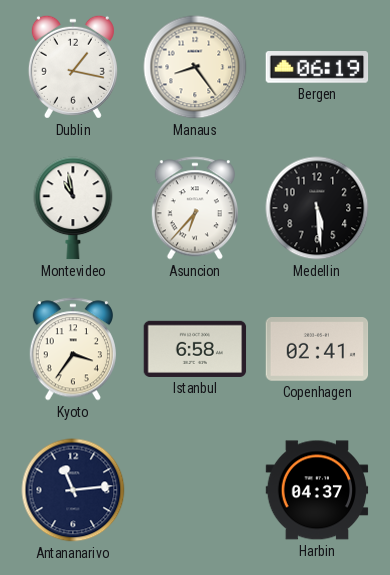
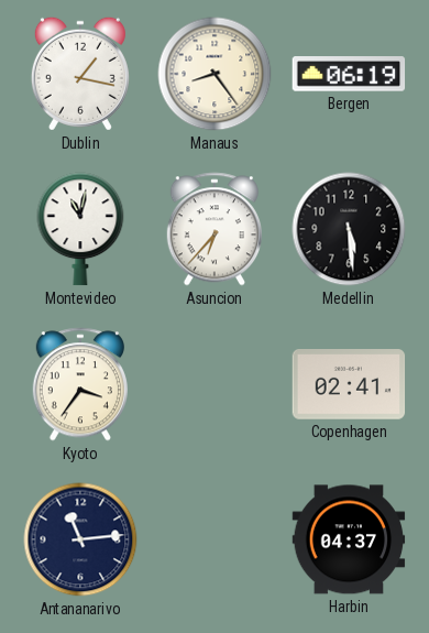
Montevideo: 10:58 -> 11:02
Istanbul: 6:58 -> none
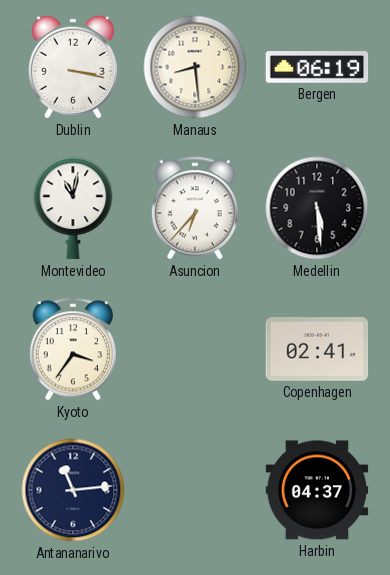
Dublin: 1:17 -> 3:17
Manaus: 8:24 -> 8:29
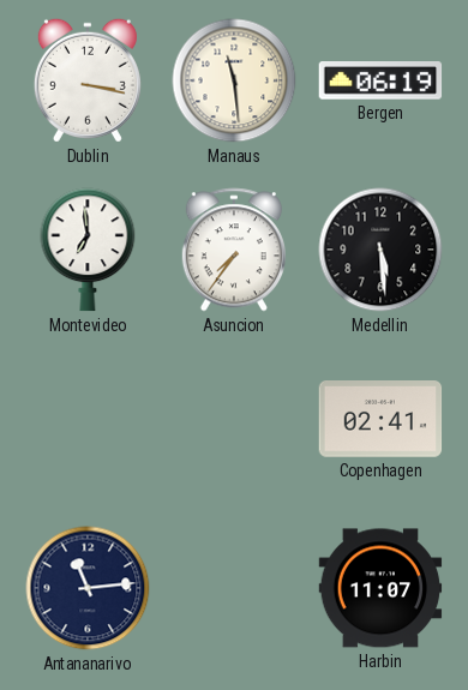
Manaus: 8:29 -> 11:29
Montevideo: 11:02 -> 6:59
Asuncion: 6:37 -> 7:36
Kyoto: 3:36 -> none
Harbin: 04:37 -> 11:07
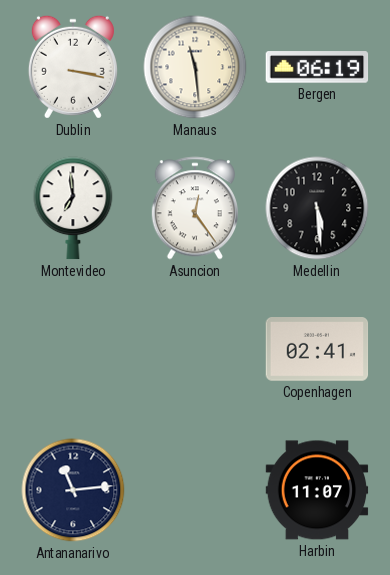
Asuncion: 7:36 -> 12:24
